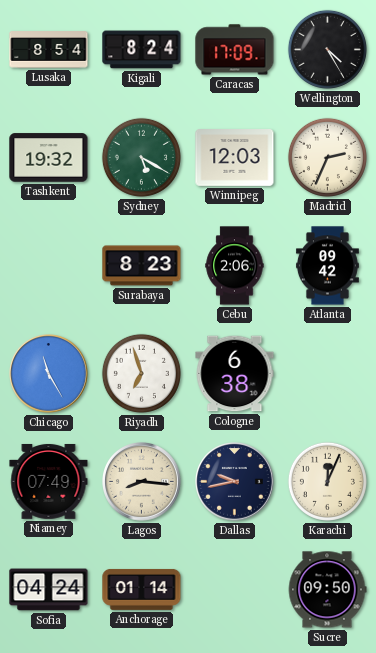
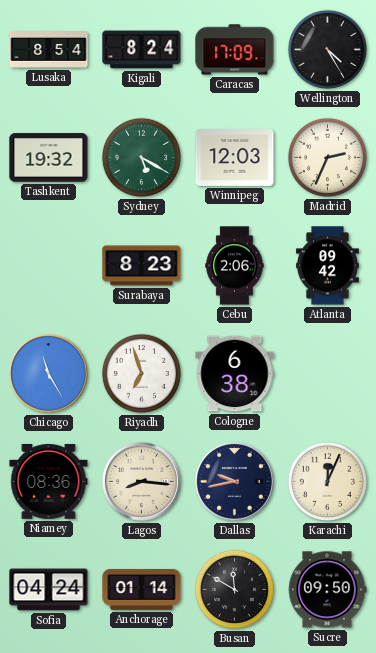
Niamey: 07:49 -> 08:36
Busan: none -> 11:50
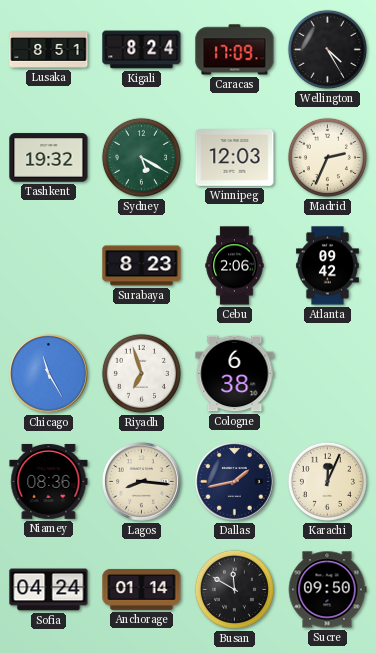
Lusaka: 8:54 -> 8:51
Dallas: 9:43 -> 1:43
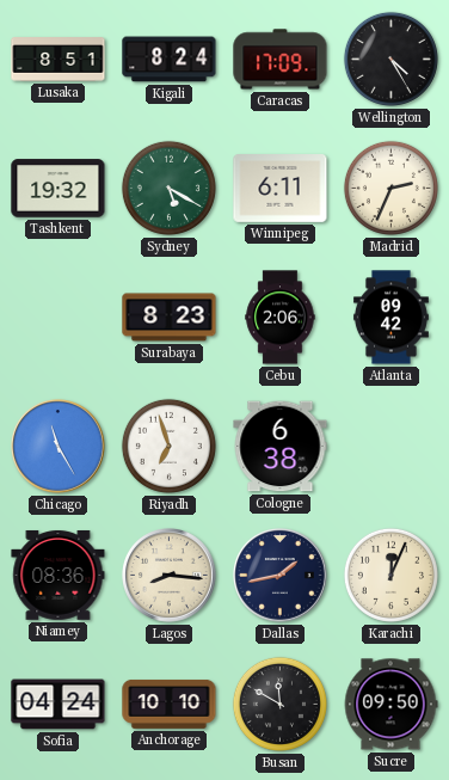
Winnipeg: 12:03 -> 6:11
Anchorage: 01:14 -> 10:10
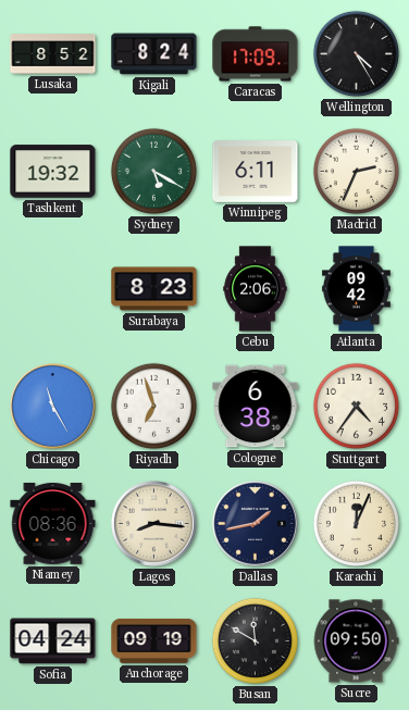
Lusaka: 8:51 -> 8:52
Stuttgart: none -> 4:36
Anchorage: 10:10 -> 09:19
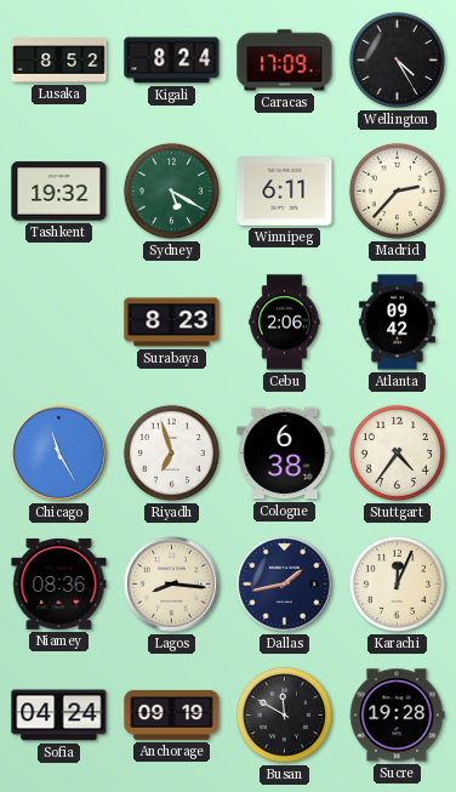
Madrid: 2:34 -> 2:37
Sucre: 09:50 -> 19:28
